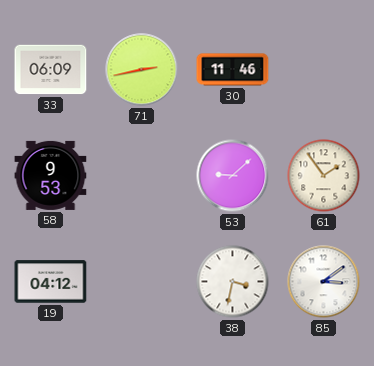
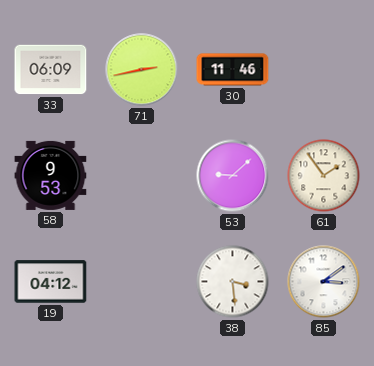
38: 3:32 -> 3:29
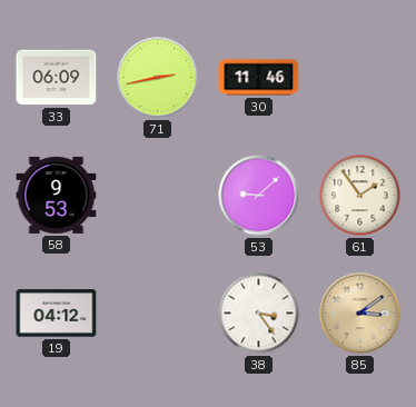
38: 3:29 -> 3:24
85 dial: white -> champagne
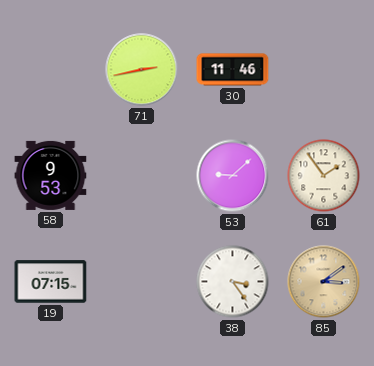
33: 06:09 -> none
19: 04:12 -> 07:15
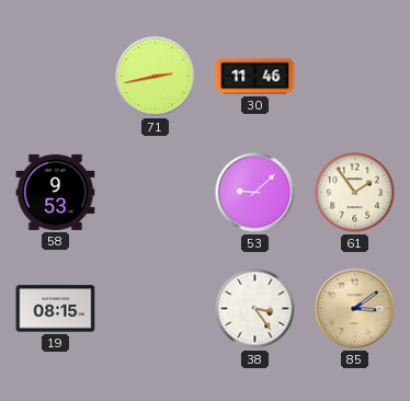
19: 07:15 -> 08:15
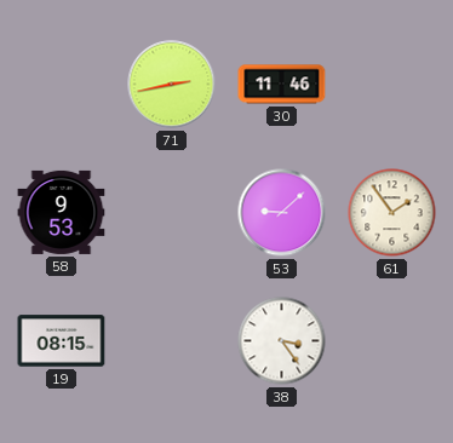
85: 3:09 -> none
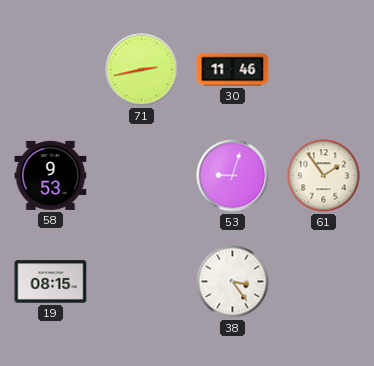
53: 9:08 -> 9:03
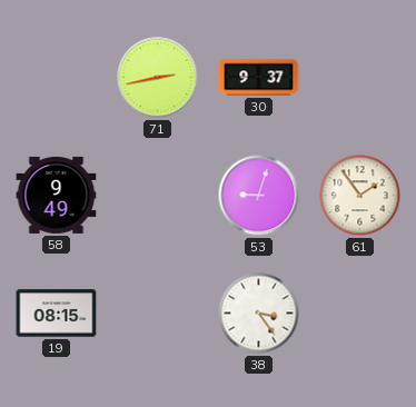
30: 11:46 -> 9:37
58: 9:53 -> 9:49
